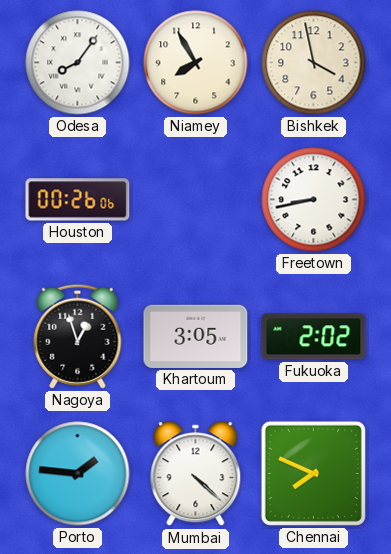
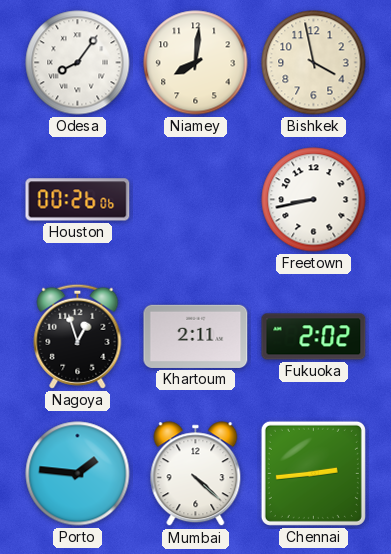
Niamey: 7:55 -> 8:01
Khartoum: 3:05 -> 2:11
Chennai: 7:49 -> 2:44
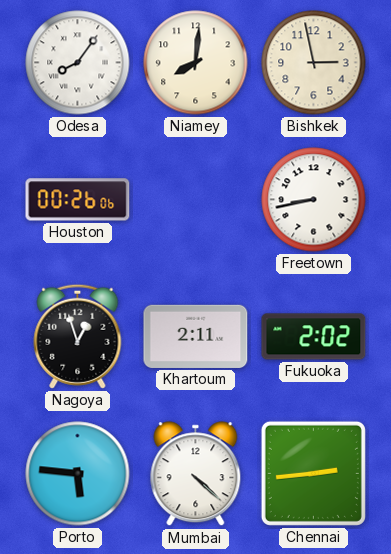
Bishkek: 3:58 -> 2:58
Porto: 1:46 -> 5:46
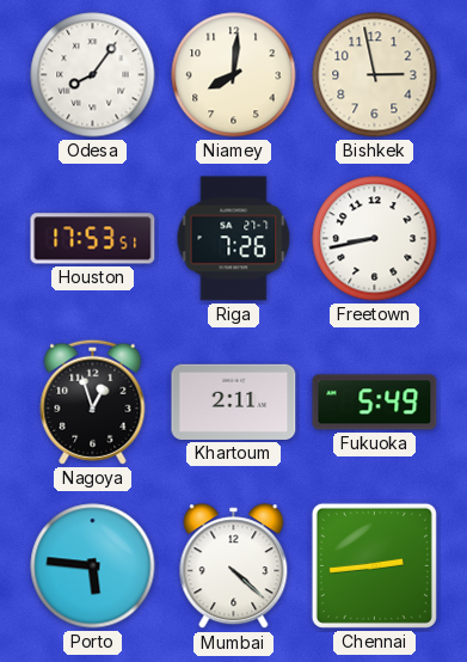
Houston: 00:26 -> 17:53
Riga: none -> 7:26
Fukuoka: 2:02 -> 5:49
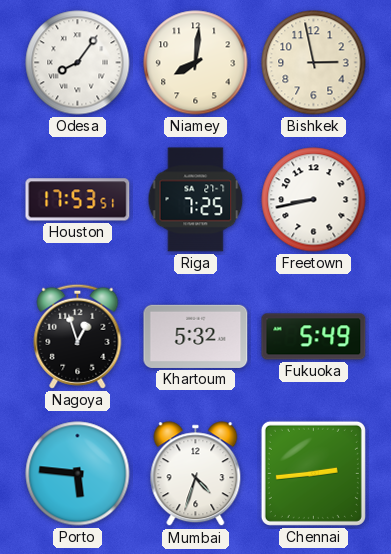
Riga: 7:26 -> 7:25
Khartoum: 2:11 -> 5:32
Mumbai: 4:22 -> 4:33
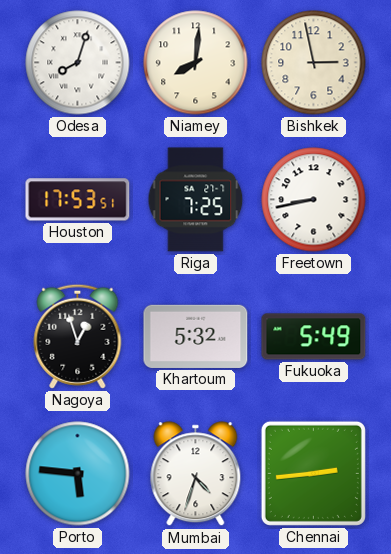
Odesa: 8:06 -> 8:03
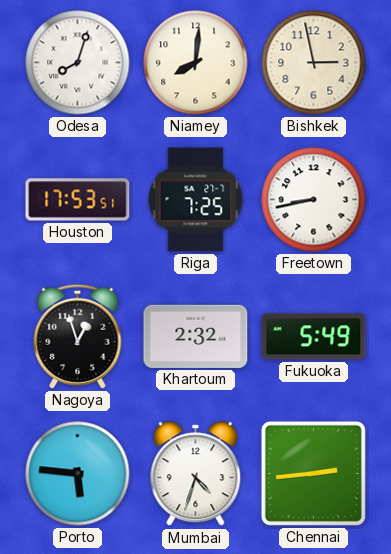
Khartoum: 5:32 -> 2:32
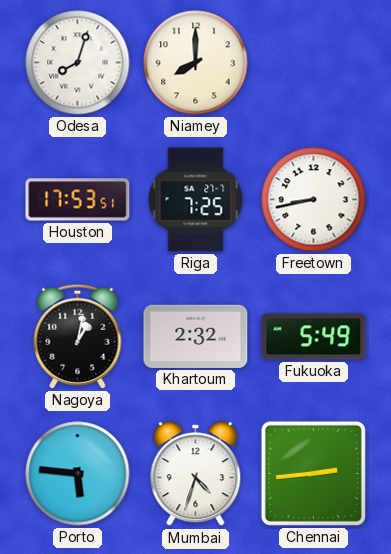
Niamey: 8:01 -> 8:00
Bishkek: 2:58 -> none
Nagoya: 12:57 -> 1:02
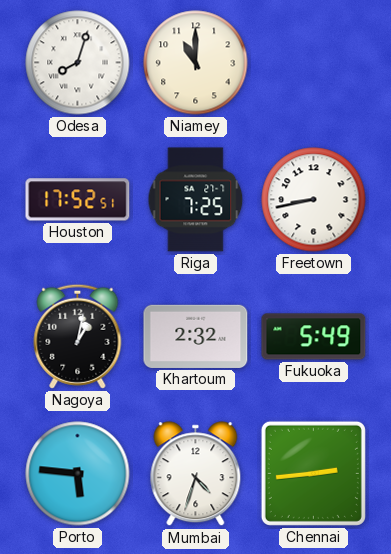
Niamey: 8:00 -> 11:00
Houston: 17:53 -> 17:52
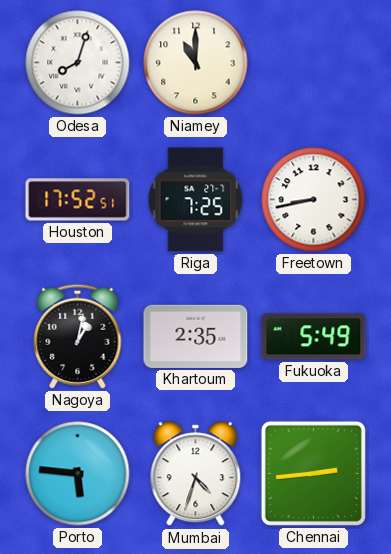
Khartoum: 2:32 -> 2:35
